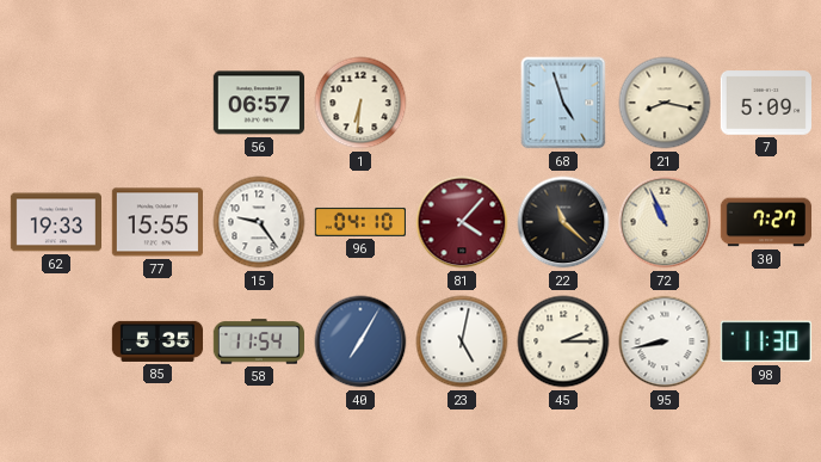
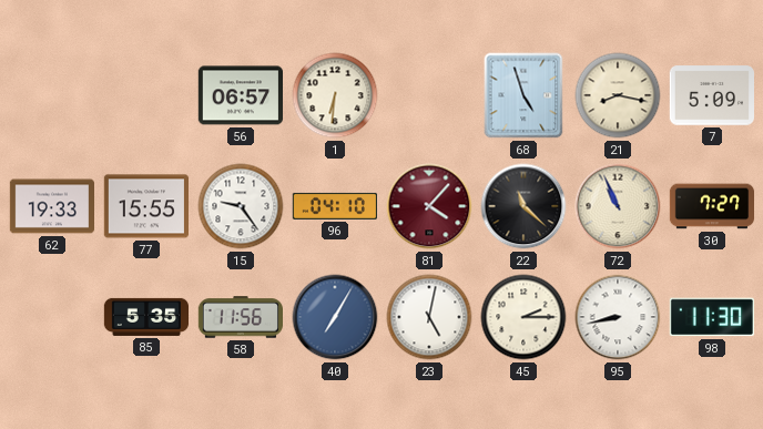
58: 11:54 -> 11:56
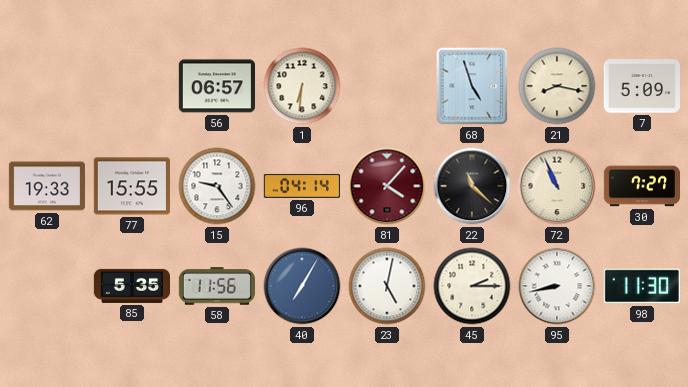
96: 04:10 -> 04:14
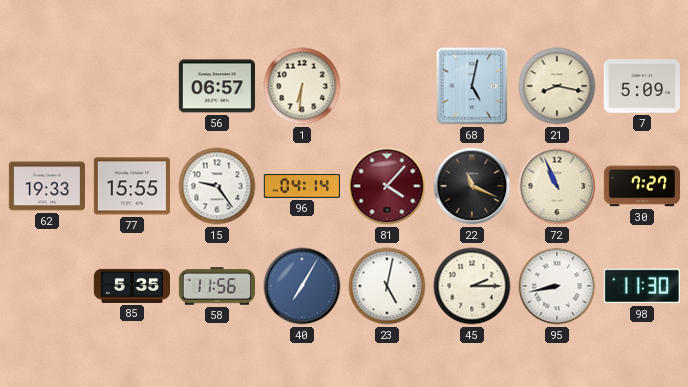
68: 4:57 -> 5:02
22: 11:22 -> 11:19
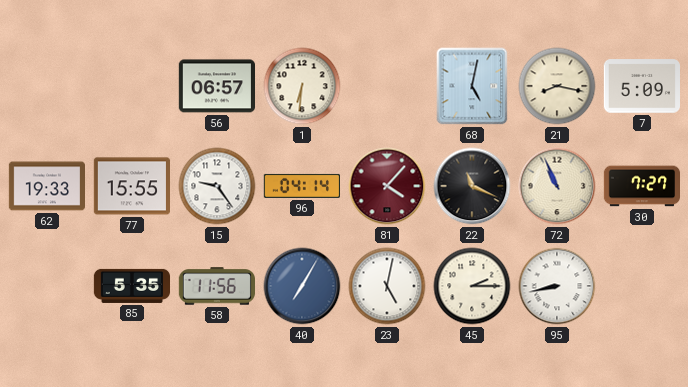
98: 11:30 -> none
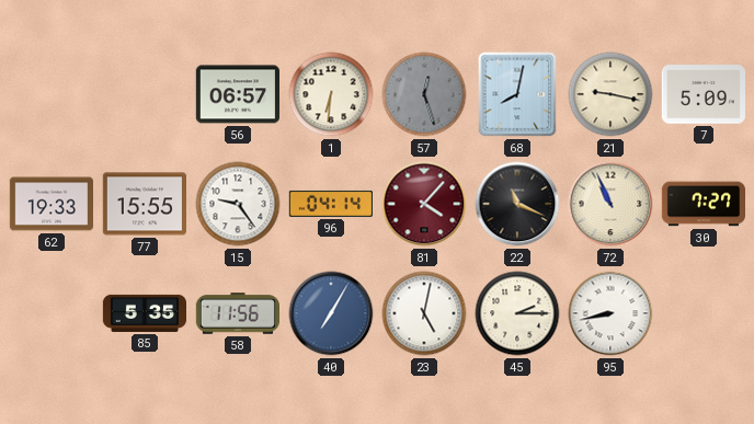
57: none -> 12:27
68: 5:02 -> 8:02
21: 8:17 -> 9:17
